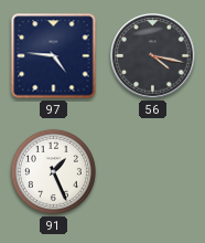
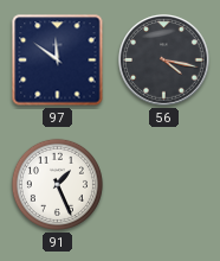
97: 4:46 -> 11:51
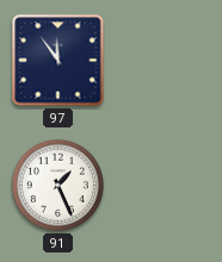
97: 11:51 -> 11:54
56: 4:17 -> none
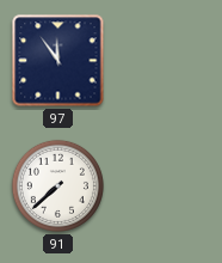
91: 1:26 -> 7:38
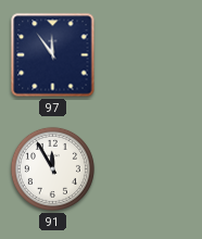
91: 7:38 -> 11:55
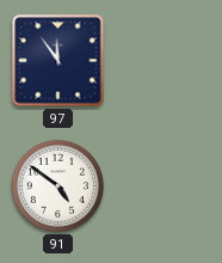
91: 11:55 -> 4:51
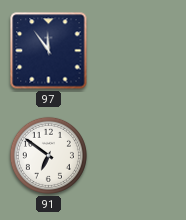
91: 4:51 -> 6:51
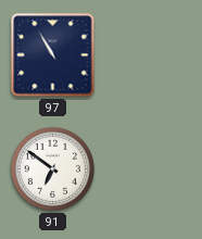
97: 11:54 -> 10:55
